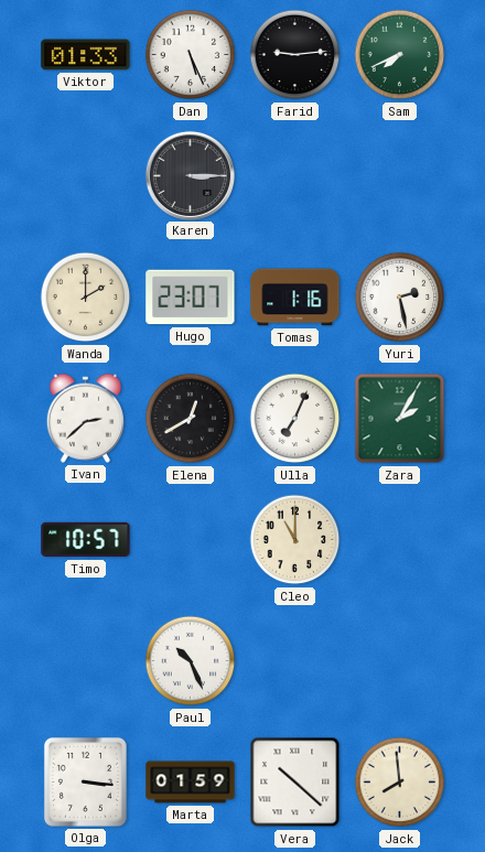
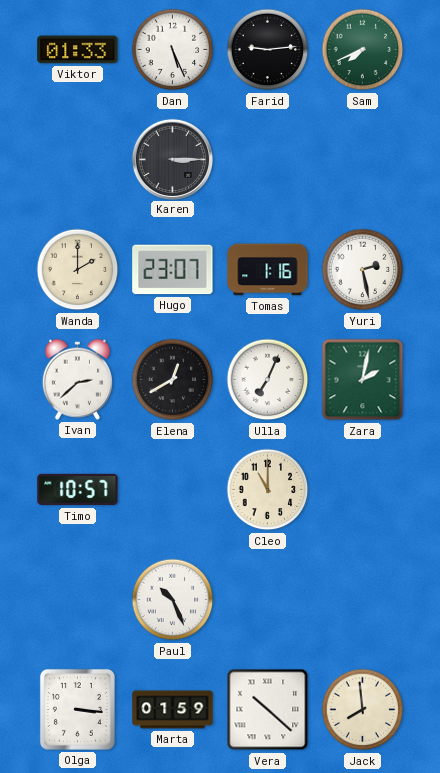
Zara: 2:05 -> 2:02
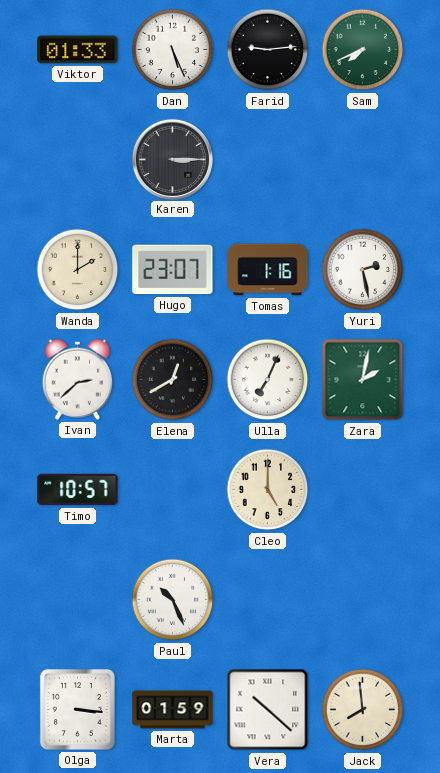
Cleo: 11:00 -> 5:00
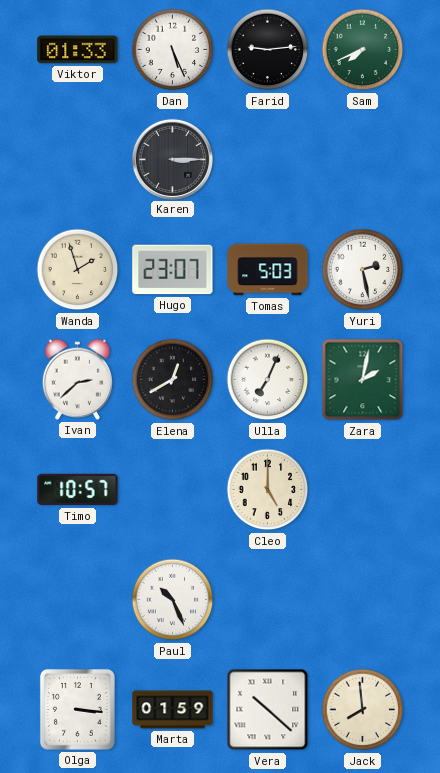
Wanda: 2:00 -> 1:57
Tomas: 1:16 -> 5:03
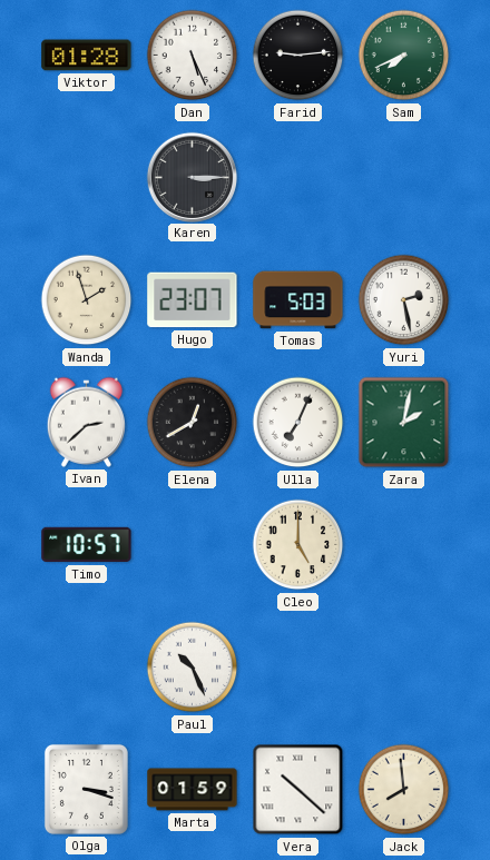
Viktor: 01:33 -> 01:28
Olga: 3:16 -> 3:18
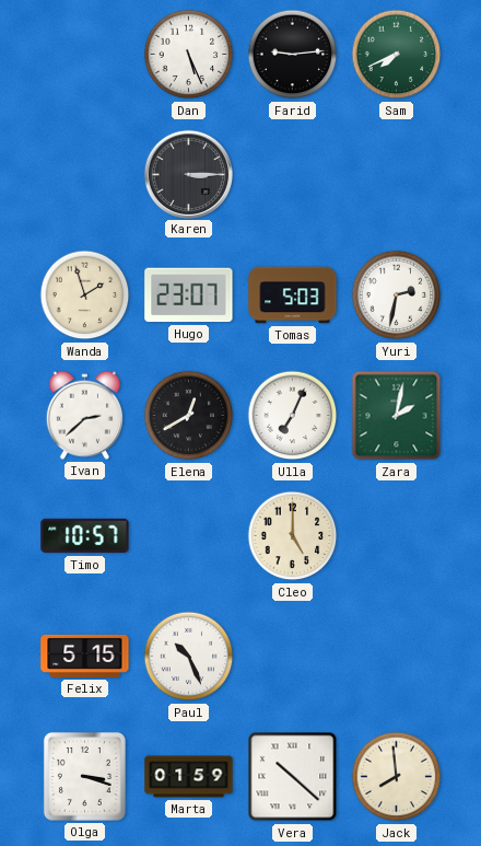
Viktor: 01:28 -> none
Yuri: 2:28 -> 2:32
Felix: none -> 5:15
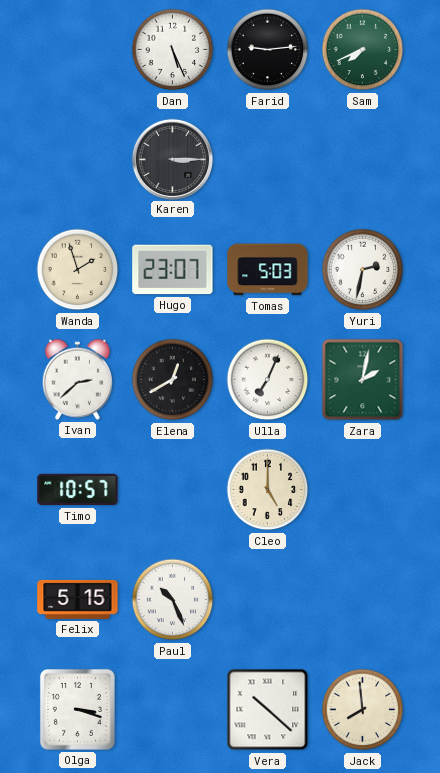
Marta: 01:59 -> none
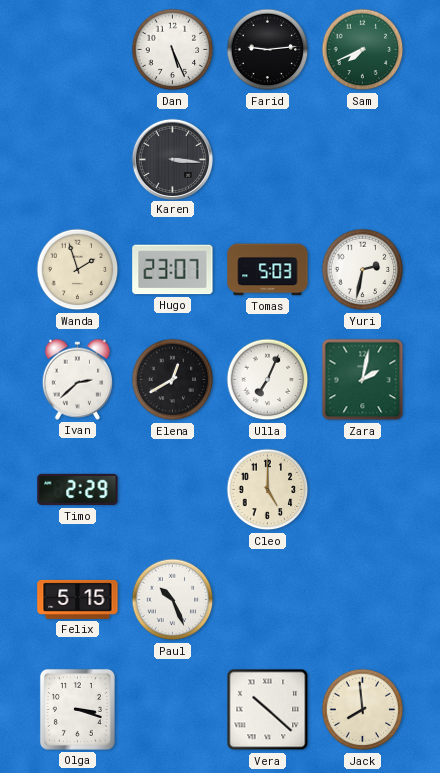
Karen: 3:15 -> 3:16
Timo: 10:57 -> 2:29
